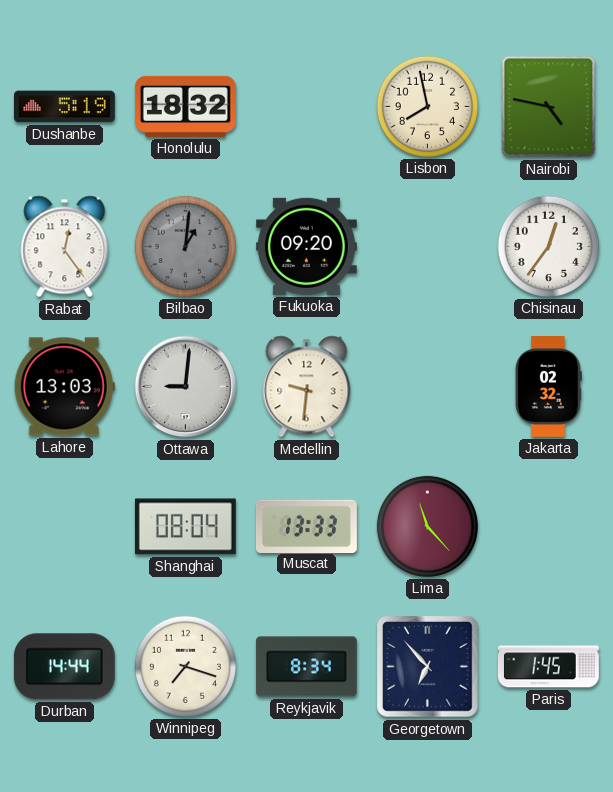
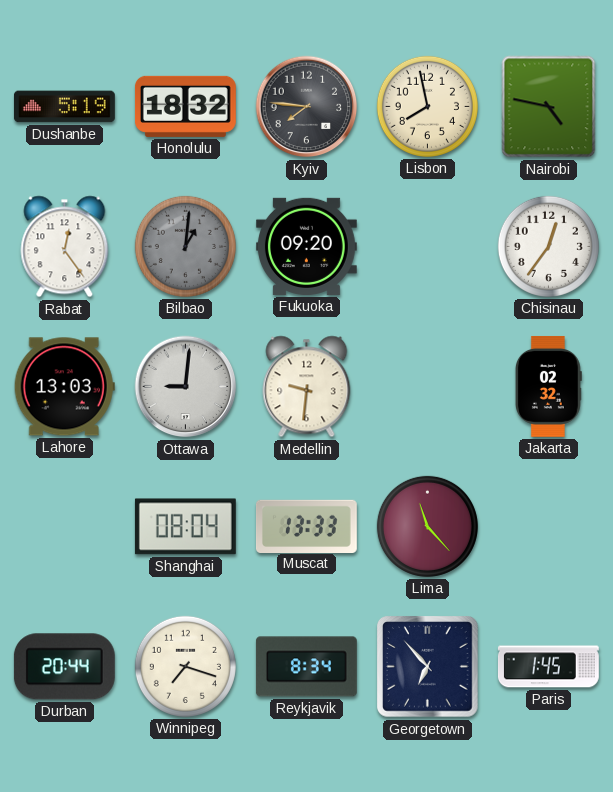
Kyiv: none -> 7:46
Durban: 14:44 -> 20:44
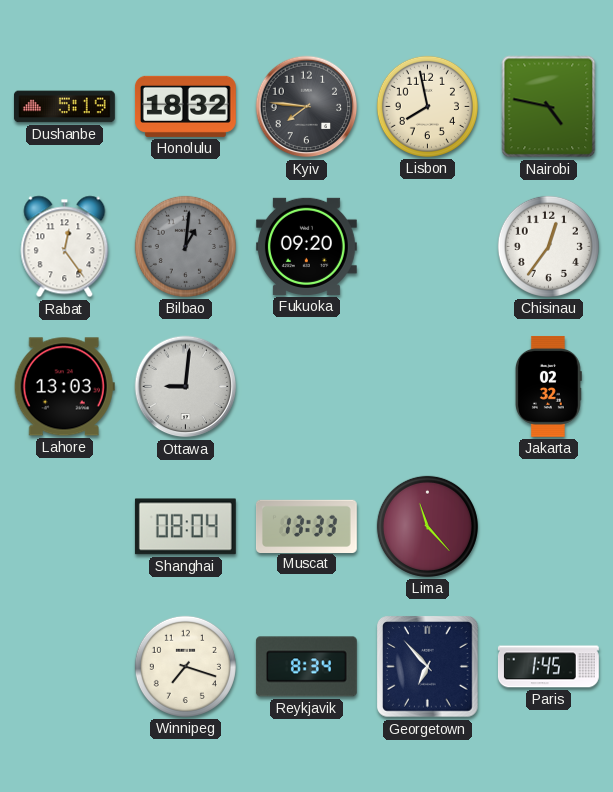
Medellin: 9:31 -> none
Durban: 20:44 -> none
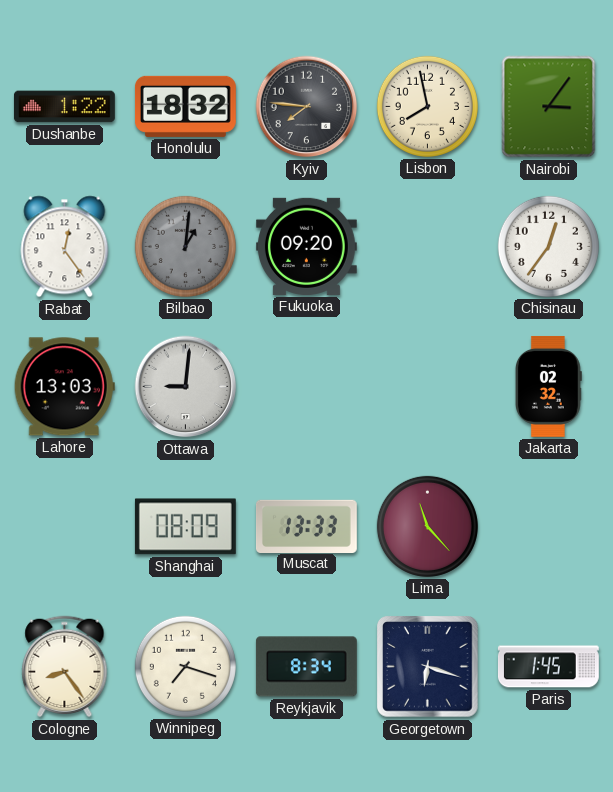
Dushanbe: 5:19 -> 1:22
Nairobi: 4:47 -> 3:06
Shanghai: 08:04 -> 08:09
Cologne: none -> 8:24
Georgetown: 6:53 -> 6:18
